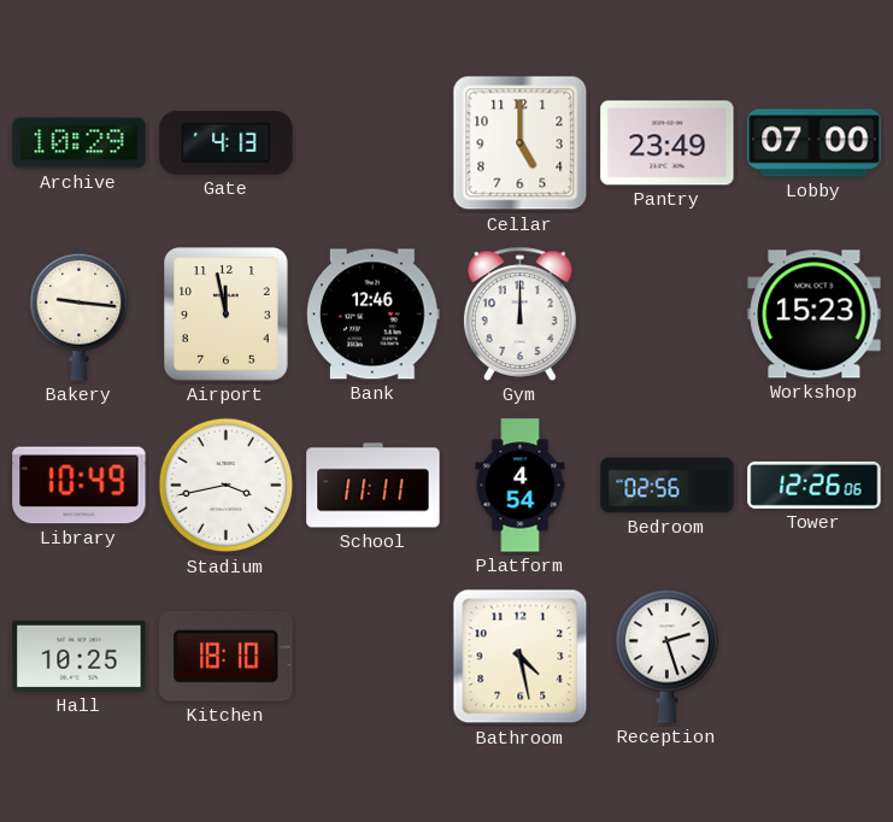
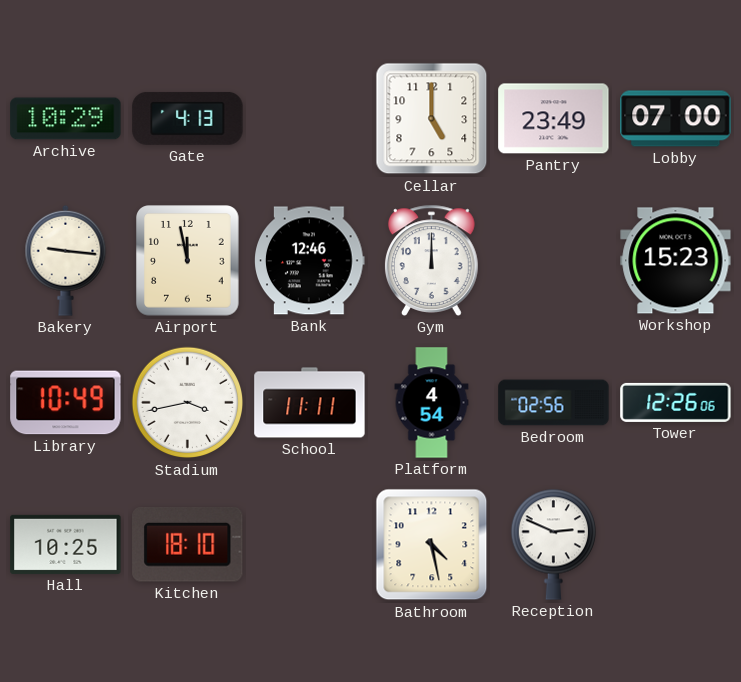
Reception: 2:27 -> 2:49
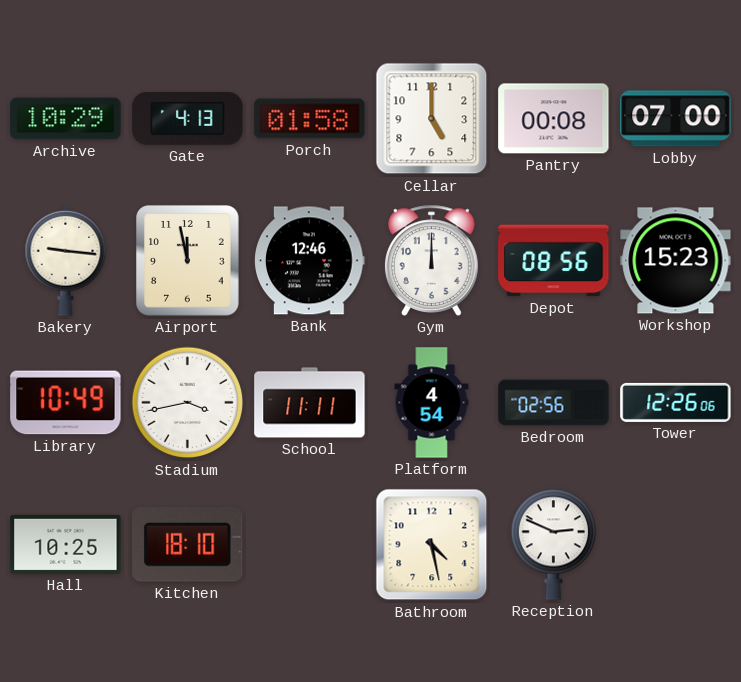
Porch: none -> 01:58
Pantry: 23:49 -> 00:08
Depot: none -> 08:56
